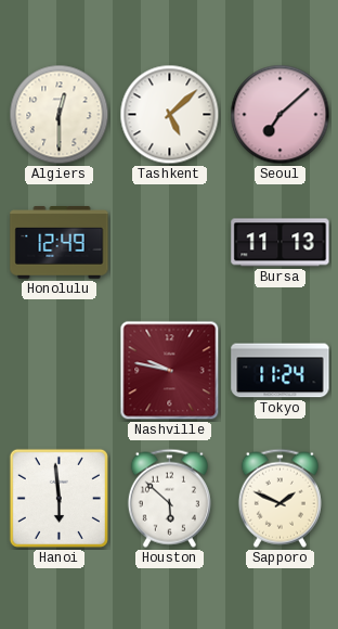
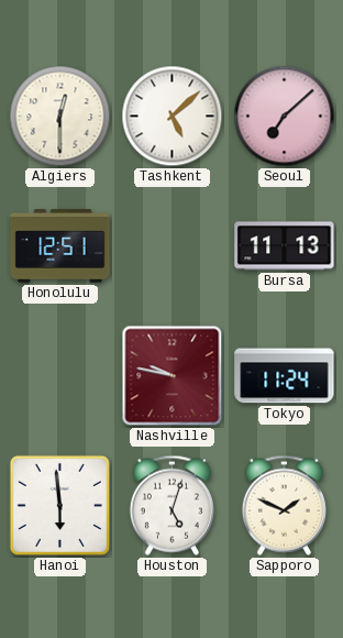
Honolulu: 12:49 -> 12:51
Houston: 5:52 -> 5:03
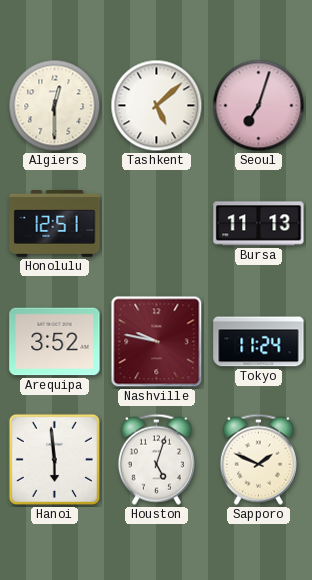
Seoul: 7:08 -> 7:03
Arequipa: none -> 3:52
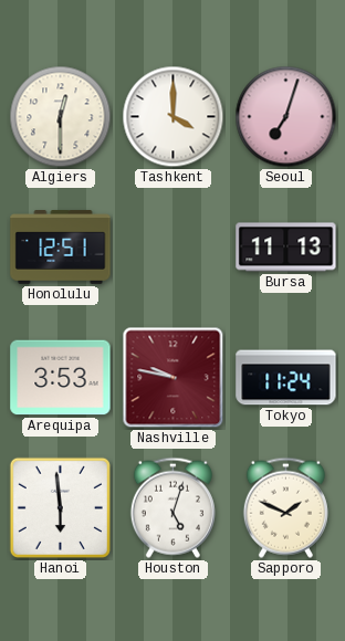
Tashkent: 5:08 -> 4:00
Arequipa: 3:52 -> 3:53
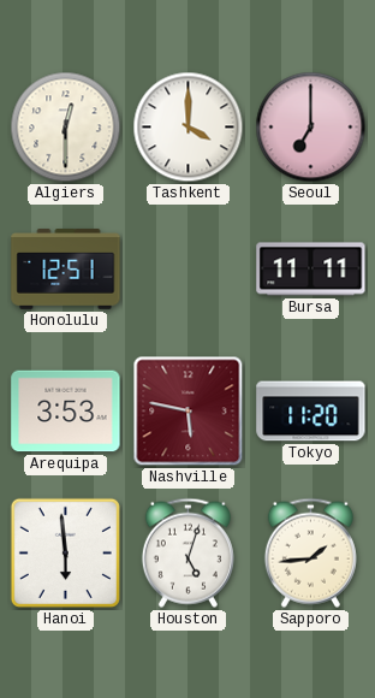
Seoul: 7:03 -> 7:00
Bursa: 11:13 -> 11:11
Nashville: 9:47 -> 5:47
Tokyo: 11:24 -> 11:20
Sapporo: 1:49 -> 1:44
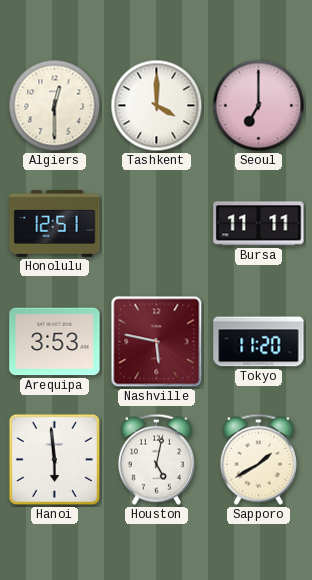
Houston: 5:03 -> 5:02
Sapporo: 1:44 -> 1:40
